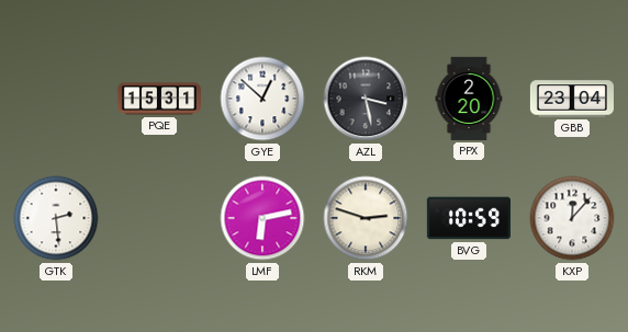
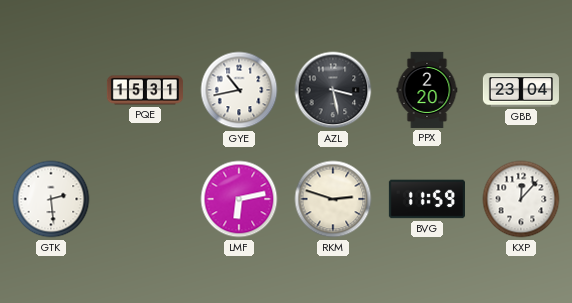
GYE: 12:52 -> 10:43
BVG: 10:59 -> 11:59
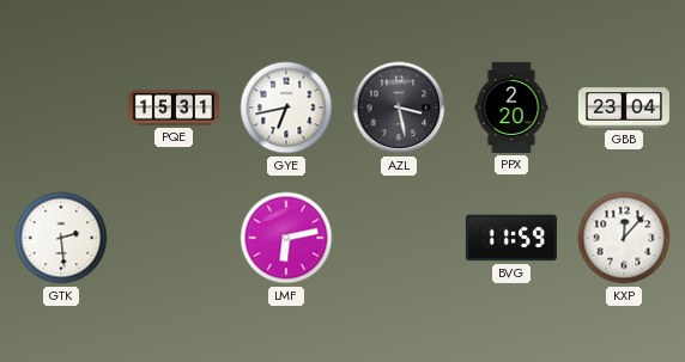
GYE: 10:43 -> 6:43
RKM: 2:48 -> none
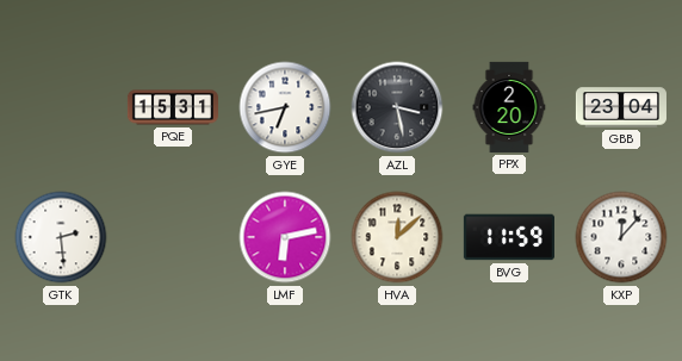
HVA: none -> 12:08
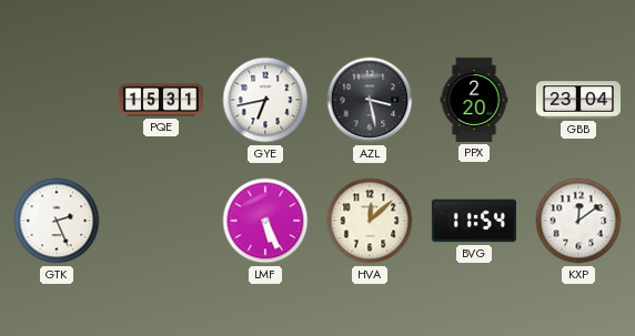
GTK: 2:29 -> 2:26
LMF: 6:13 -> 5:26
BVG: 11:59 -> 11:54
KXP: 12:07 -> 12:09
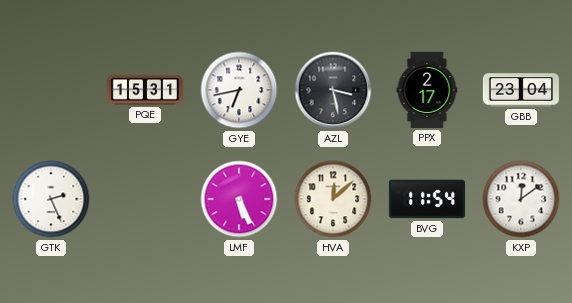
PPX: 2:20 -> 2:17
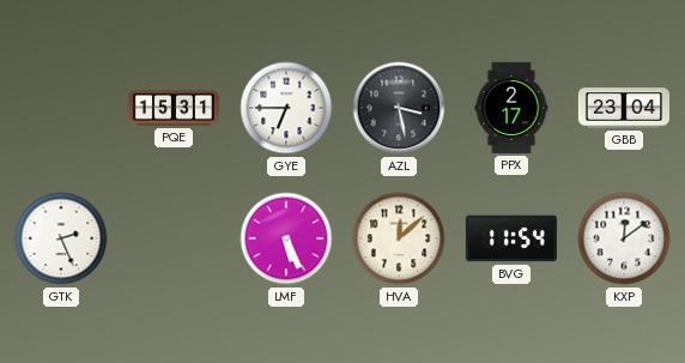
GYE: 6:43 -> 6:45
